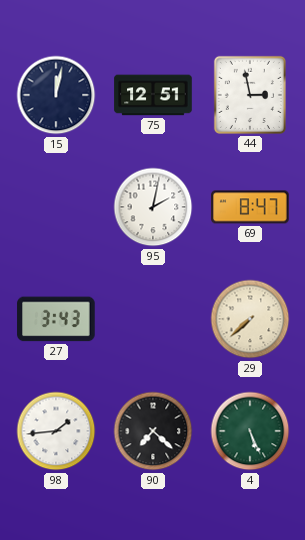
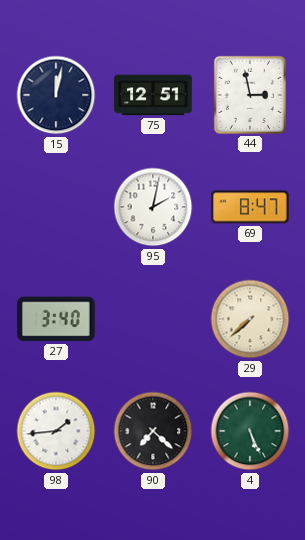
27: 3:43 -> 3:40
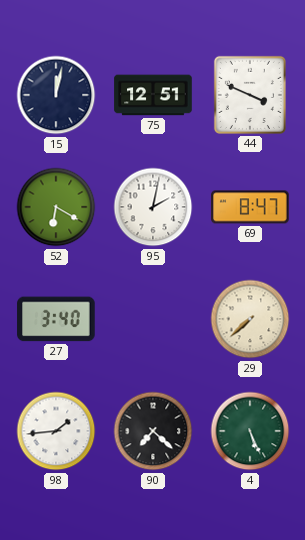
44: 2:58 -> 3:49
52: none -> 6:20
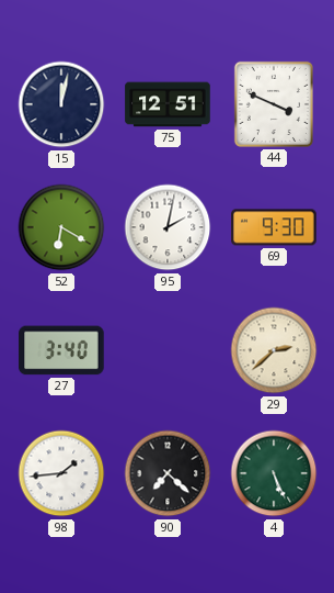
69: 8:47 -> 9:30
29: 7:38 -> 2:38
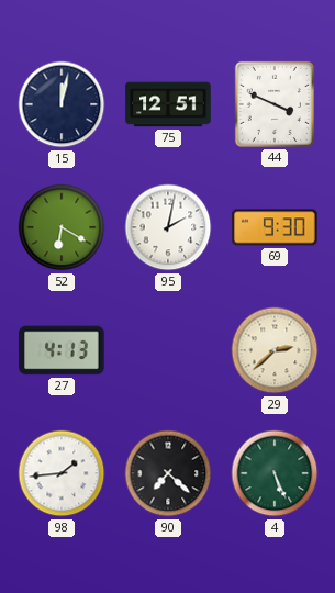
27: 3:40 -> 4:13
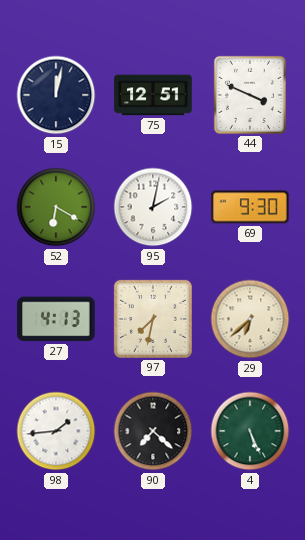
97: none -> 7:32
29: 2:38 -> 6:38
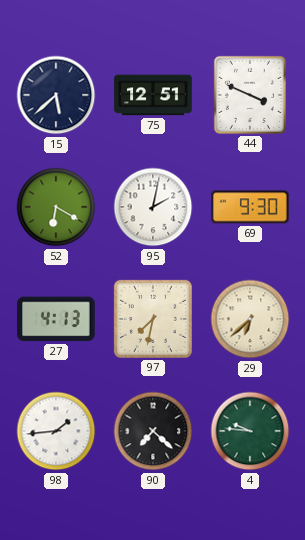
15: 12:02 -> 5:38
4: 5:26 -> 9:46
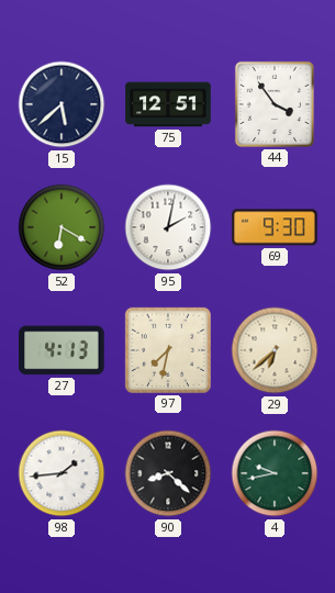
44: 3:49 -> 3:54
90: 7:22 -> 8:22
4: 9:46 -> 9:43
